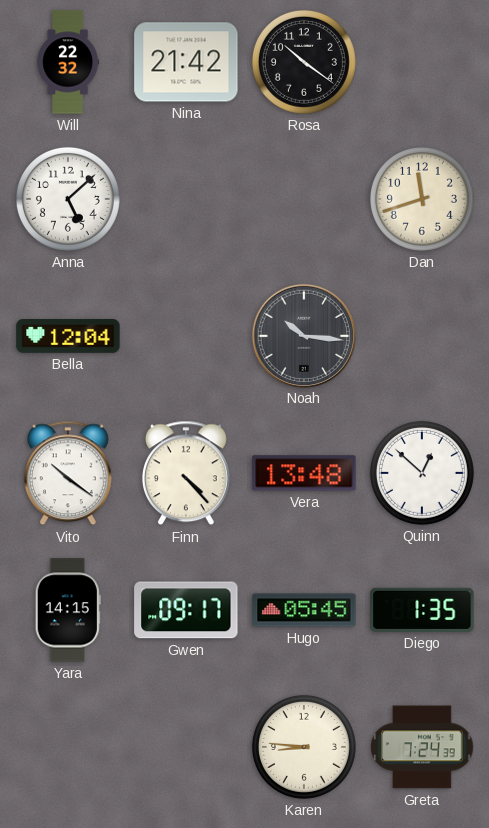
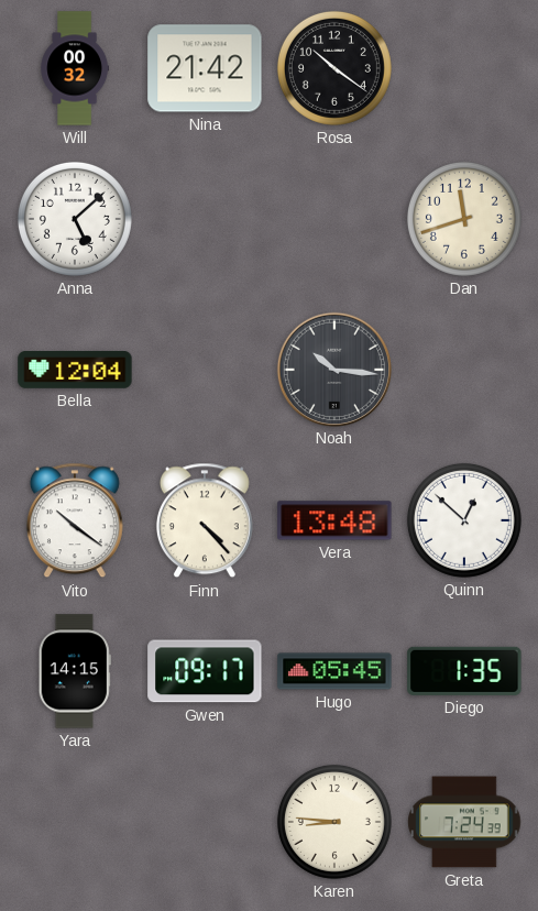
Will: 22:32 -> 00:32
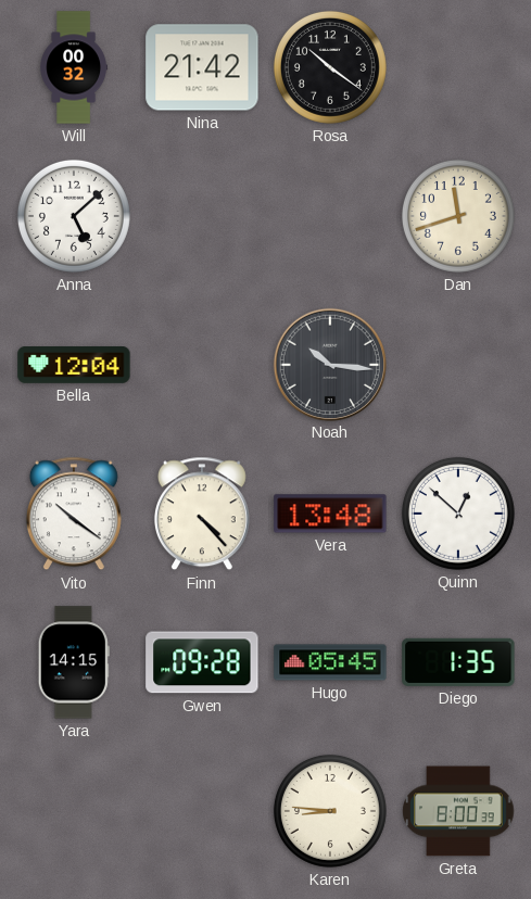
Gwen: 09:17 -> 09:28
Greta: 7:24 -> 8:00
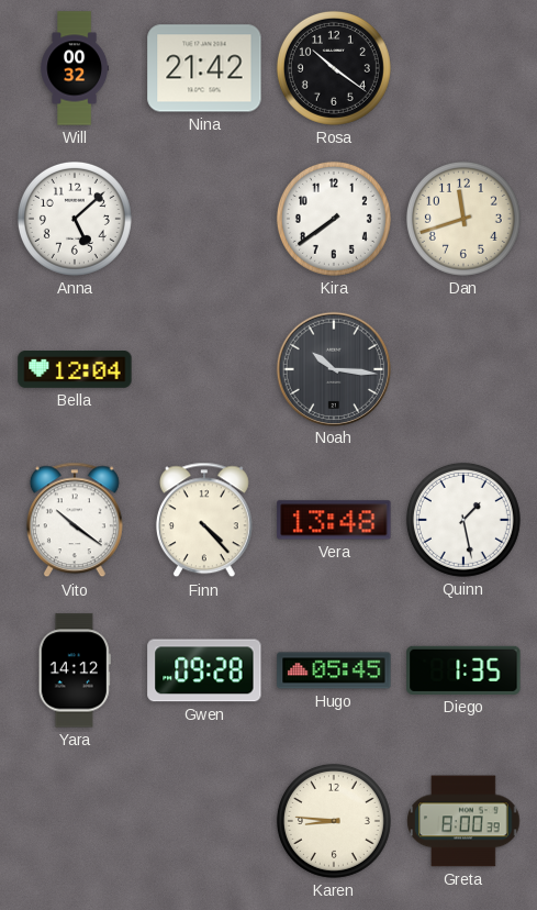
Kira: none -> 7:39
Quinn: 12:52 -> 1:28
Yara: 14:15 -> 14:12
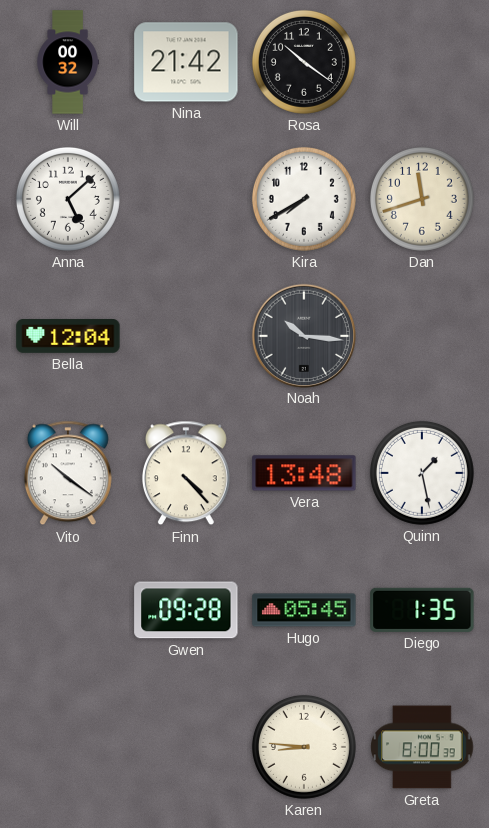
Kira: 7:39 -> 7:40
Yara: 14:12 -> none
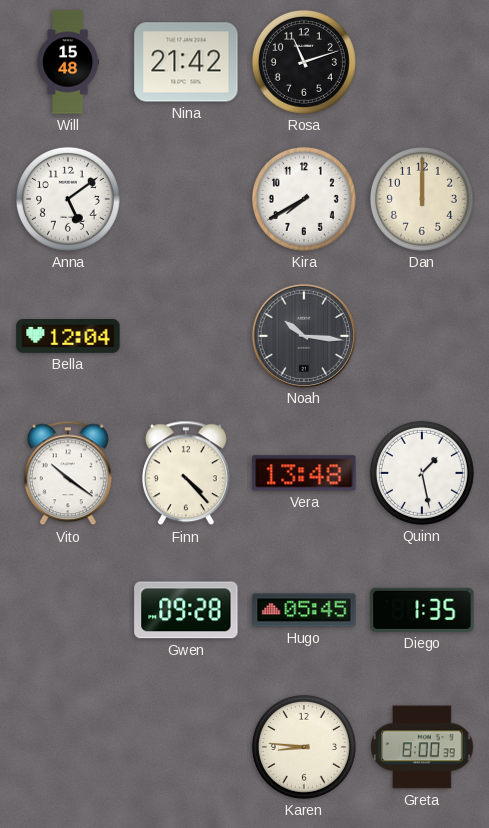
Will: 00:32 -> 15:48
Rosa: 10:21 -> 11:12
Anna: 5:08 -> 5:09
Dan: 11:42 -> 12:00
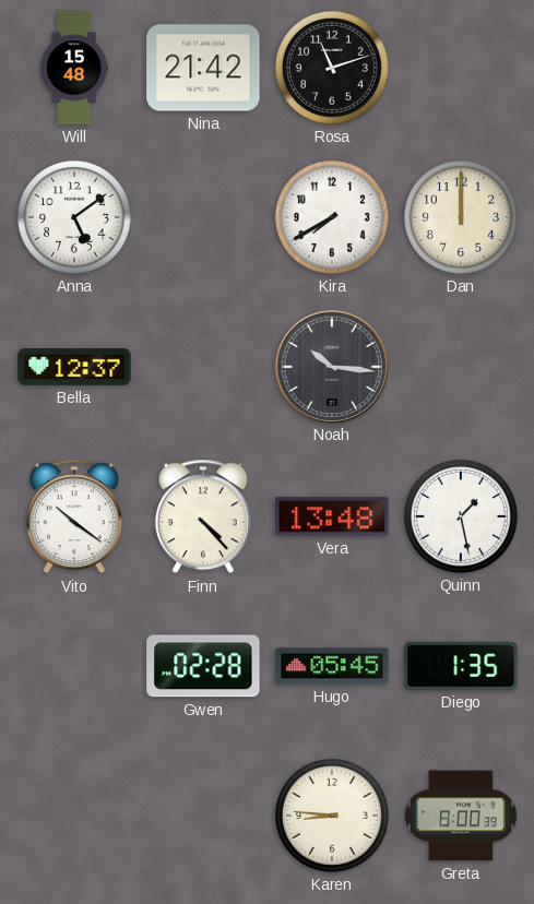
Bella: 12:04 -> 12:37
Gwen: 09:28 -> 02:28
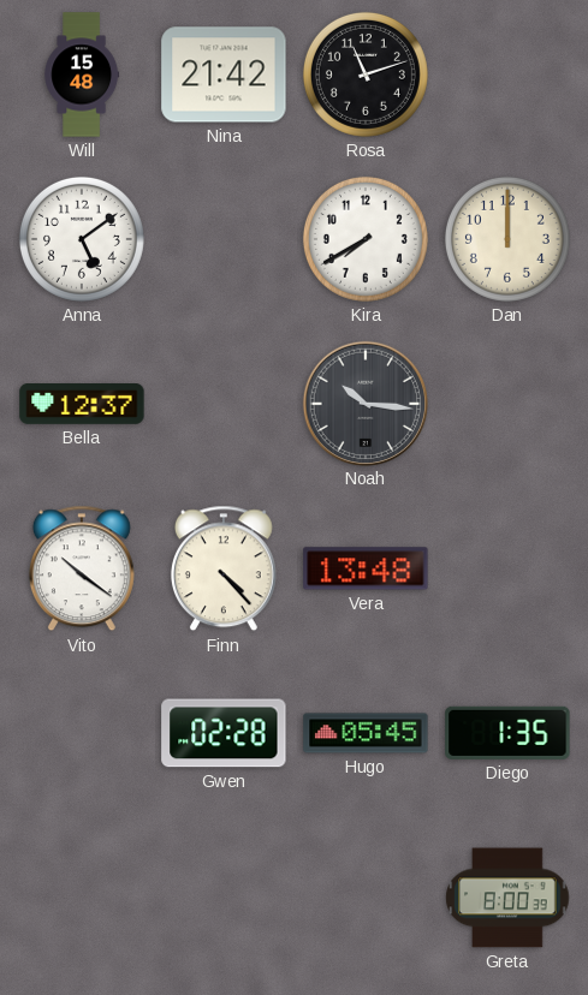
Quinn: 1:28 -> none
Karen: 8:46 -> none
